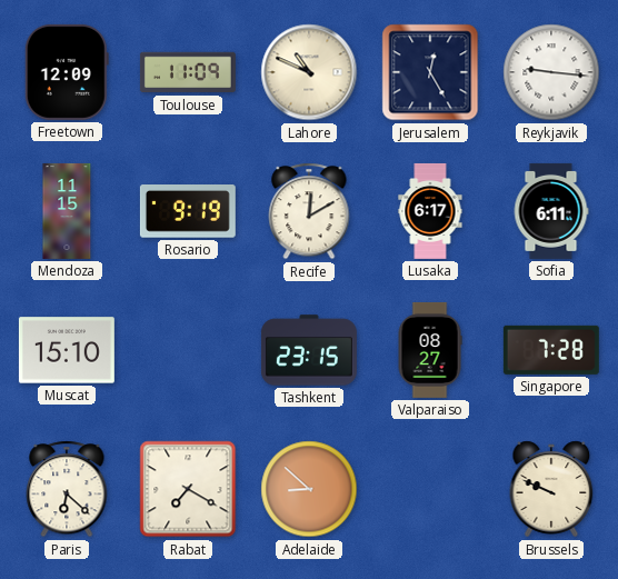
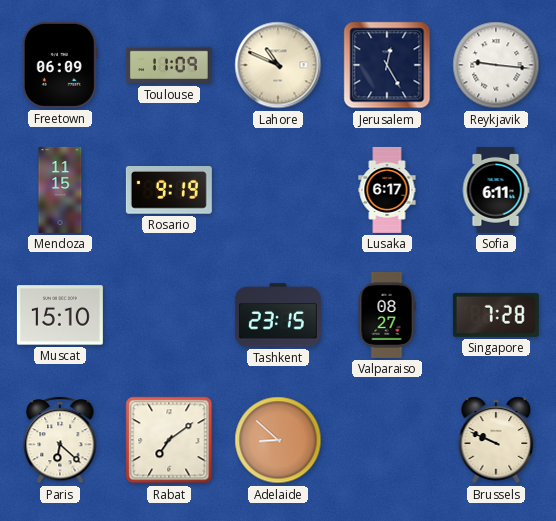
Freetown: 12:09 -> 06:09
Recife: 12:10 -> none
Rabat: 7:20 -> 7:09
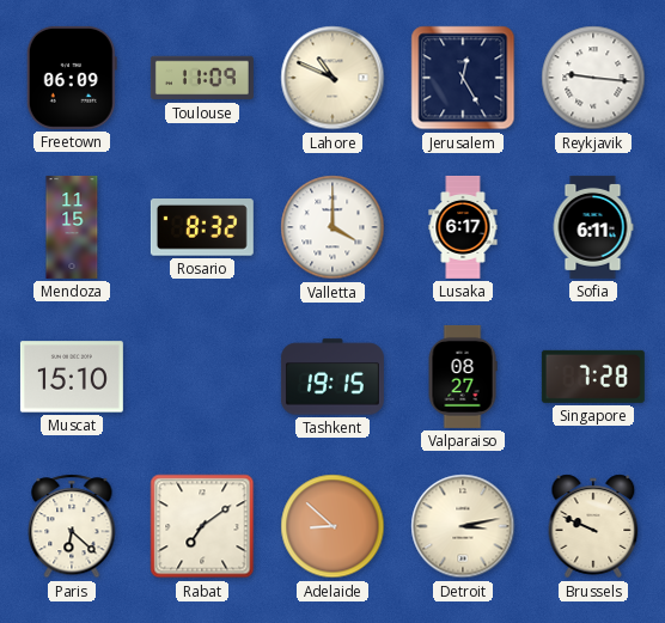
Rosario: 9:19 -> 8:32
Valletta: none -> 4:00
Tashkent: 23:15 -> 19:15
Detroit: none -> 3:13
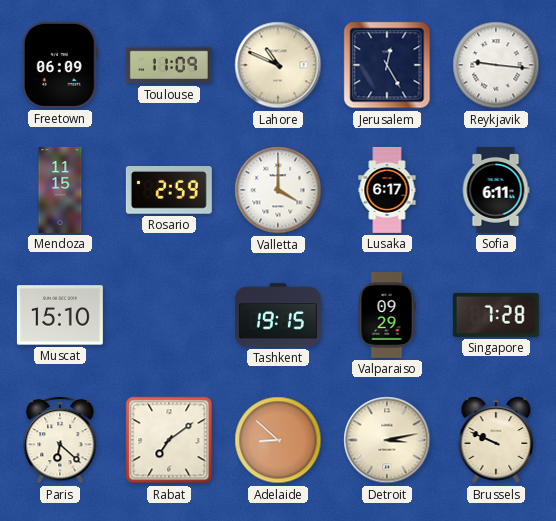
Rosario: 8:32 -> 2:59
Valparaiso: 08:27 -> 09:29
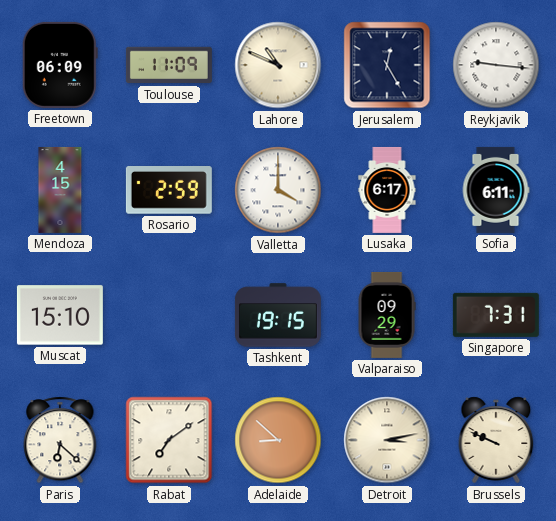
Mendoza: 11:15 -> 4:15
Singapore: 7:28 -> 7:31
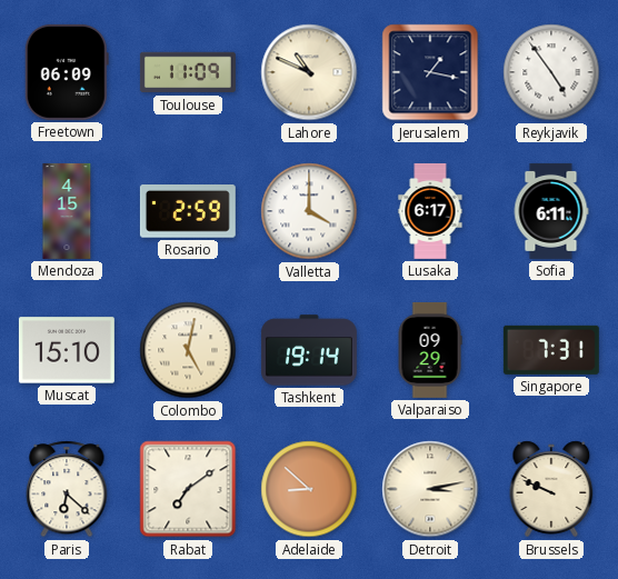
Jerusalem: 12:25 -> 1:17
Reykjavik: 9:16 -> 4:54
Colombo: none -> 5:02
Tashkent: 19:15 -> 19:14
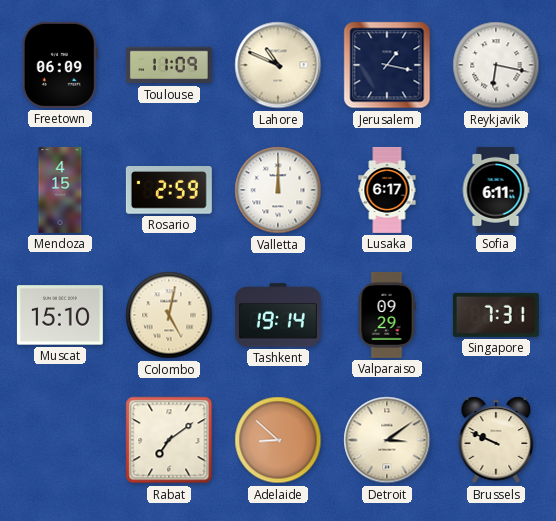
Reykjavik: 4:54 -> 6:17
Valletta: 4:00 -> 12:00
Paris: 6:22 -> none
Detroit: 3:13 -> 3:09
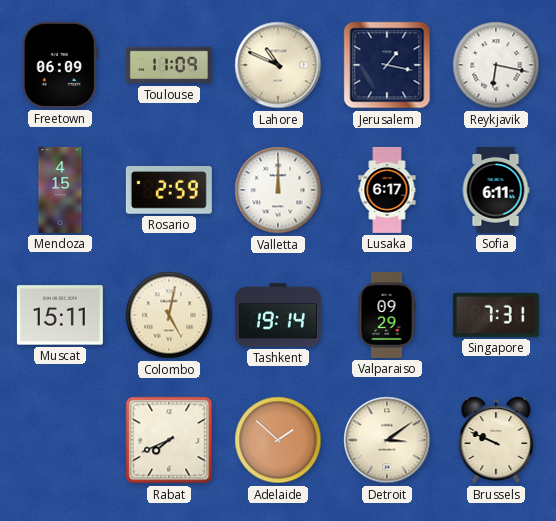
Muscat: 15:10 -> 15:11
Rabat: 7:09 -> 7:41
Adelaide: 8:52 -> 1:52
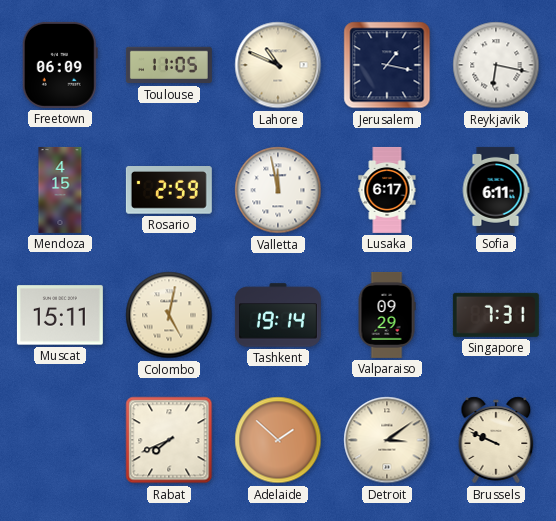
Toulouse: 11:09 -> 11:05
Valletta: 12:00 -> 11:58
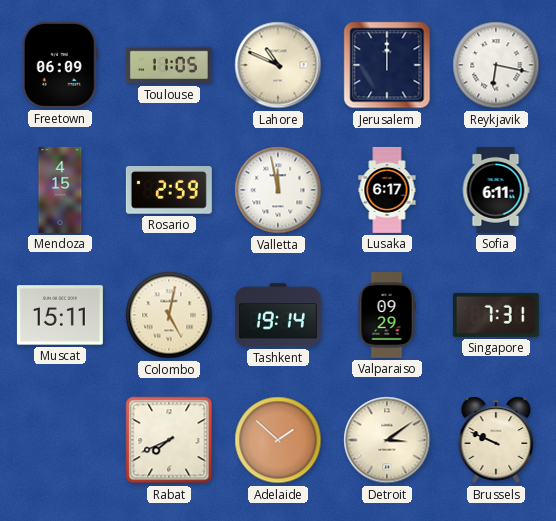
Jerusalem: 1:17 -> 12:00
